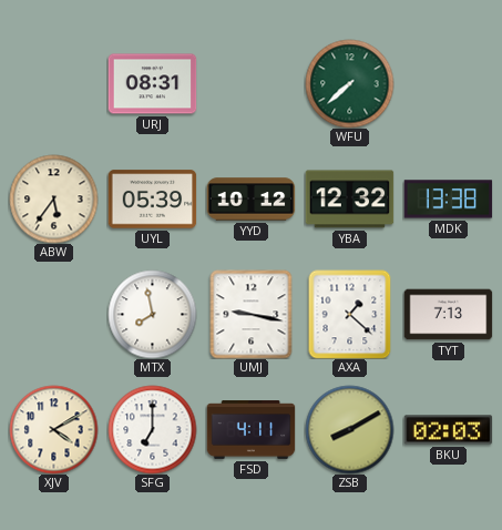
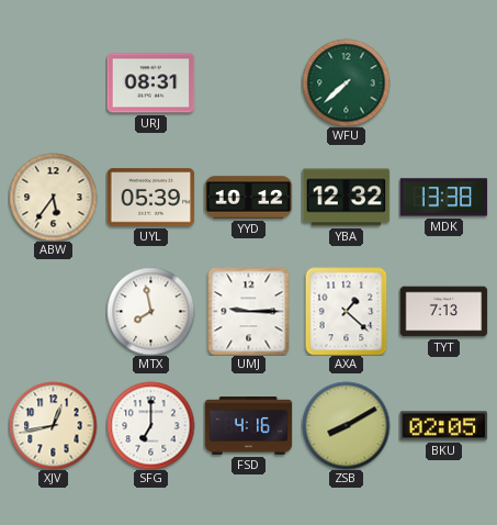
UMJ: 9:17 -> 9:15
XJV: 4:10 -> 12:43
FSD: 4:11 -> 4:16
BKU: 02:03 -> 02:05
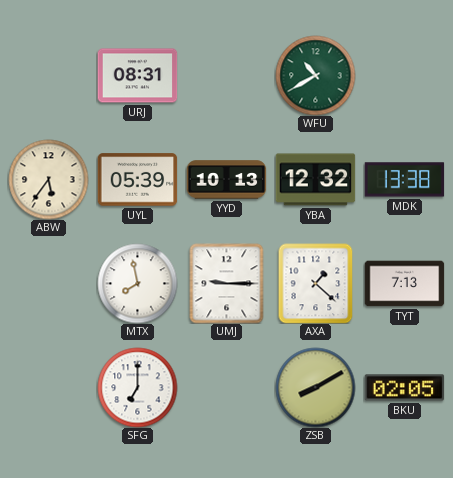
WFU: 7:38 -> 10:40
YYD: 10:12 -> 10:13
XJV: 12:43 -> none
FSD: 4:16 -> none
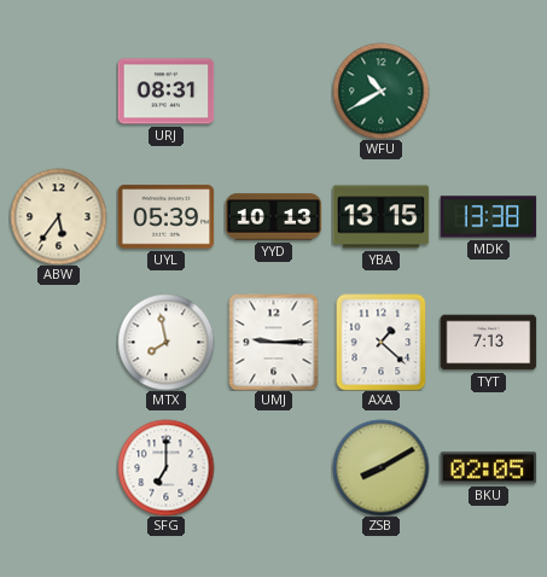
YBA: 12:32 -> 13:15
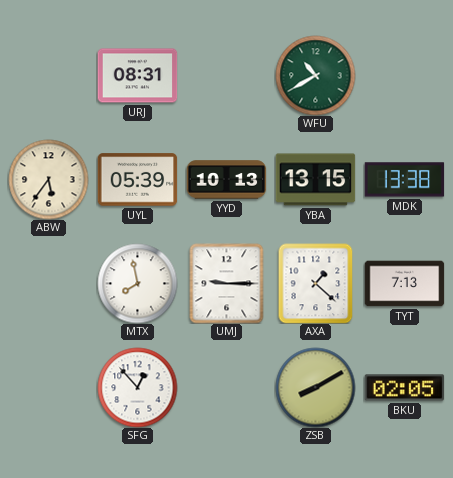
SFG: 7:00 -> 12:53
